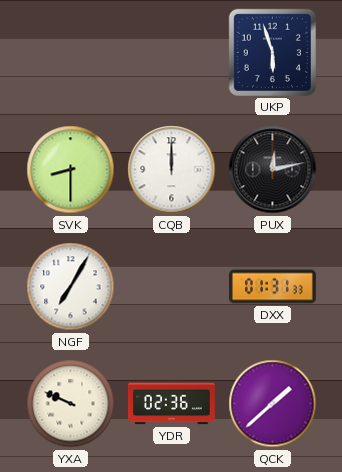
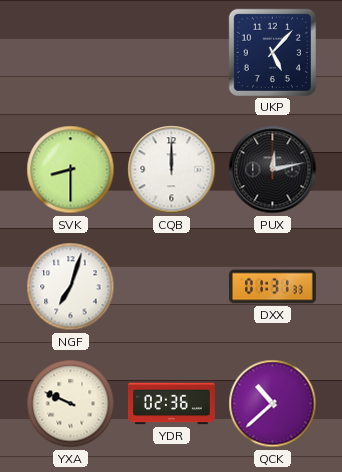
UKP: 5:57 -> 5:07
NGF: 7:05 -> 7:03
QCK: 1:38 -> 10:38
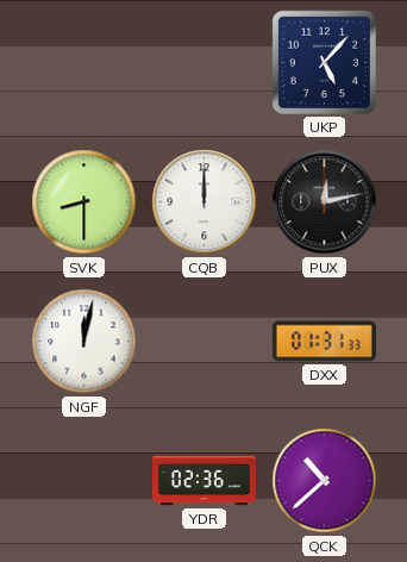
NGF: 7:03 -> 12:02
YXA: 9:49 -> none
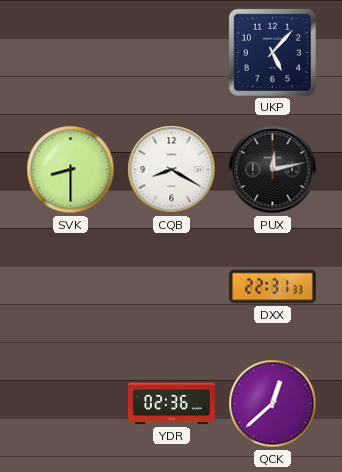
CQB: 12:00 -> 8:20
NGF: 12:02 -> none
DXX: 01:31 -> 22:31
QCK: 10:38 -> 12:38
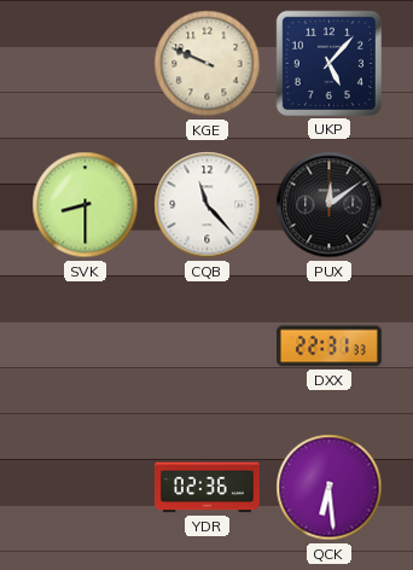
KGE: none -> 9:49
CQB: 8:20 -> 11:23
PUX: 12:13 -> 12:09
QCK: 12:38 -> 6:29
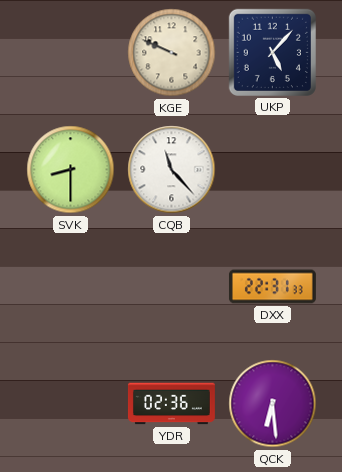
PUX: 12:09 -> none
